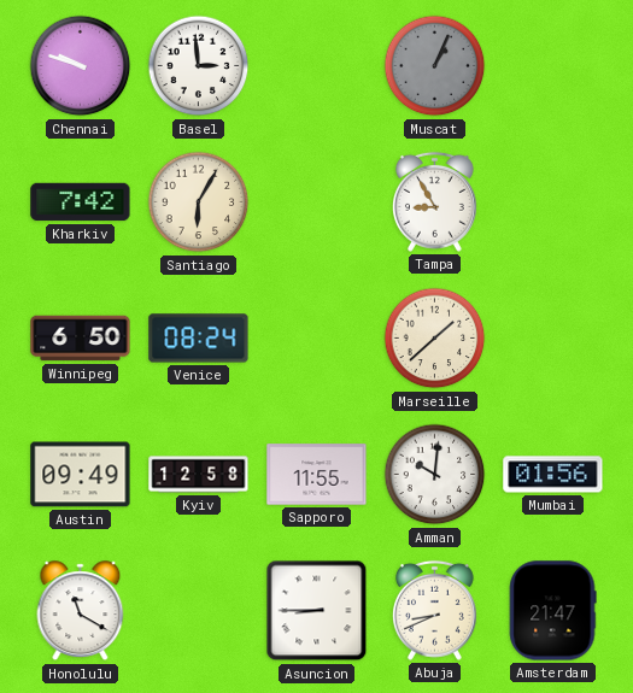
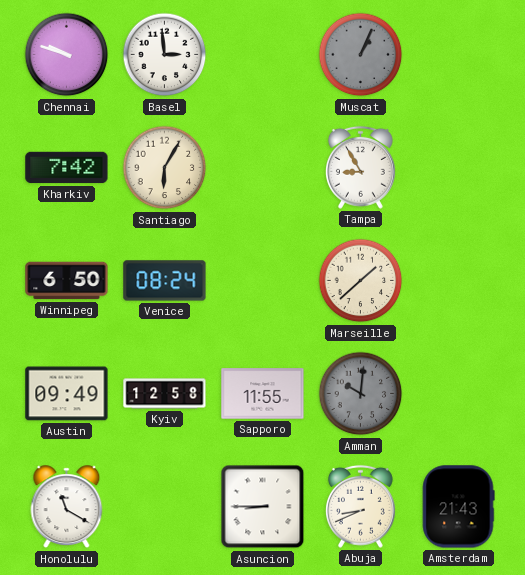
Amman dial: white -> grey
Mumbai: 01:56 -> none
Amsterdam: 21:47 -> 21:43
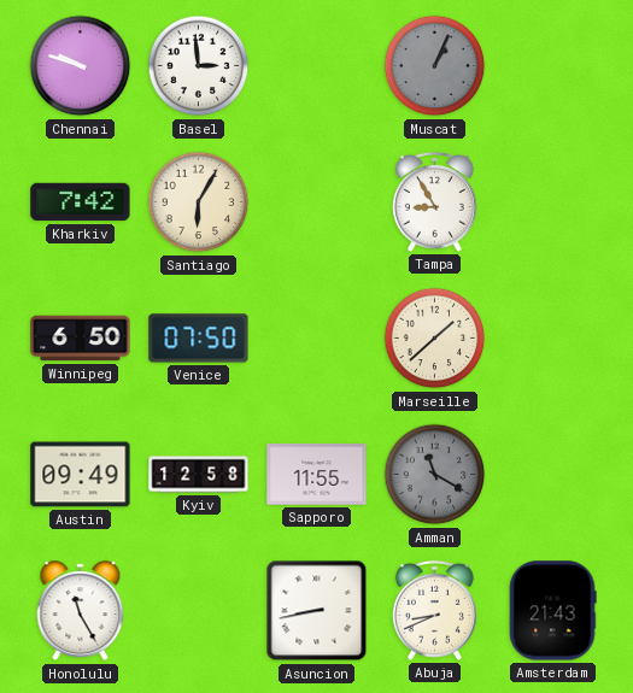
Venice: 08:24 -> 07:50
Amman: 10:01 -> 11:20
Honolulu: 11:20 -> 11:25
Asuncion: 8:45 -> 8:43
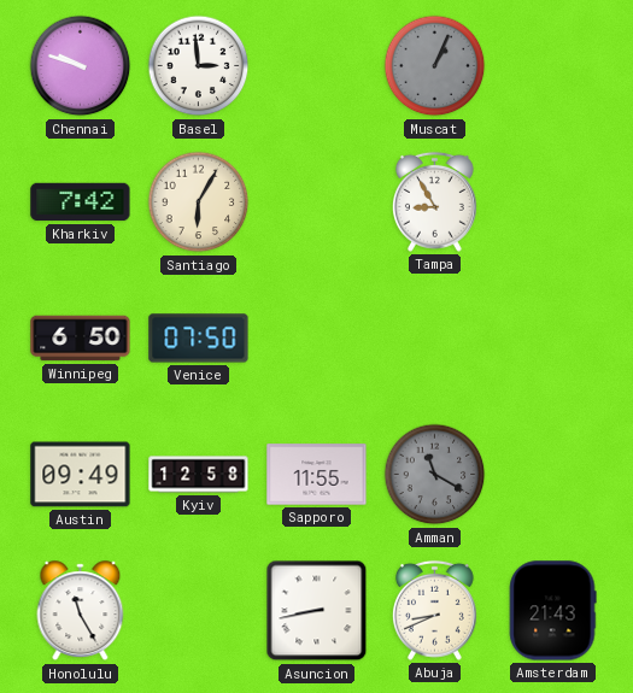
Marseille: 1:38 -> none
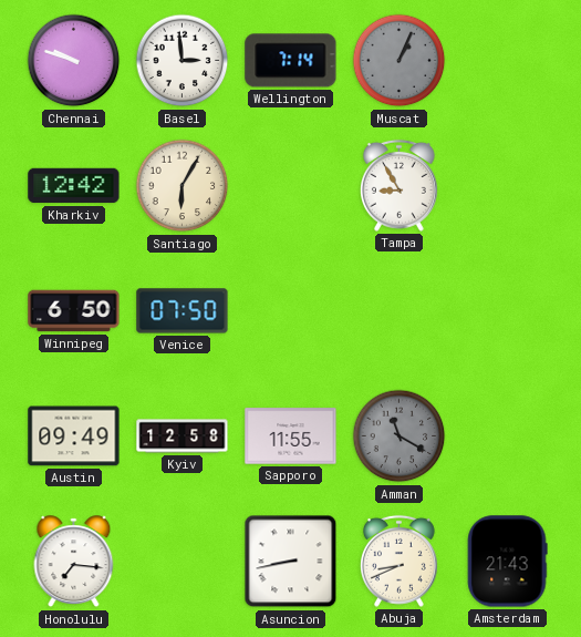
Wellington: none -> 7:14
Kharkiv: 7:42 -> 12:42
Honolulu: 11:25 -> 7:16
